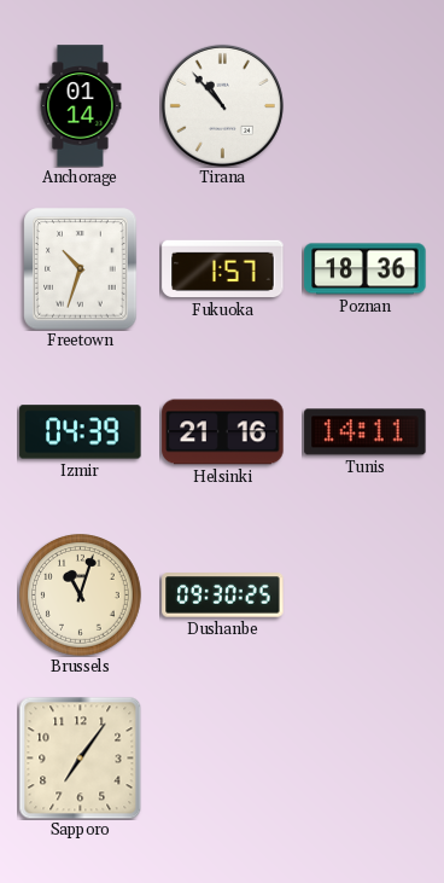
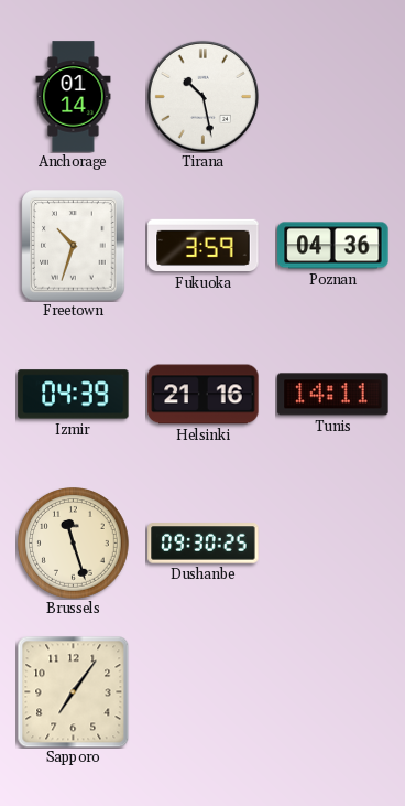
Tirana: 10:53 -> 10:28
Fukuoka: 1:57 -> 3:59
Poznan: 18:36 -> 04:36
Brussels: 11:03 -> 11:27
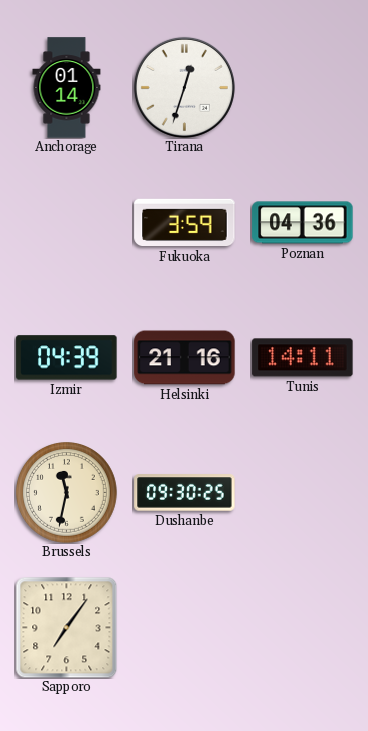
Tirana: 10:28 -> 12:33
Freetown: 10:33 -> none
Brussels: 11:27 -> 11:32
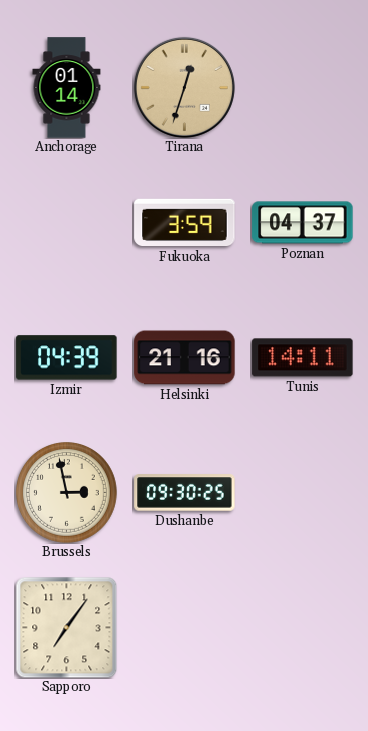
Tirana dial: white -> champagne
Poznan: 04:36 -> 04:37
Brussels: 11:32 -> 2:58
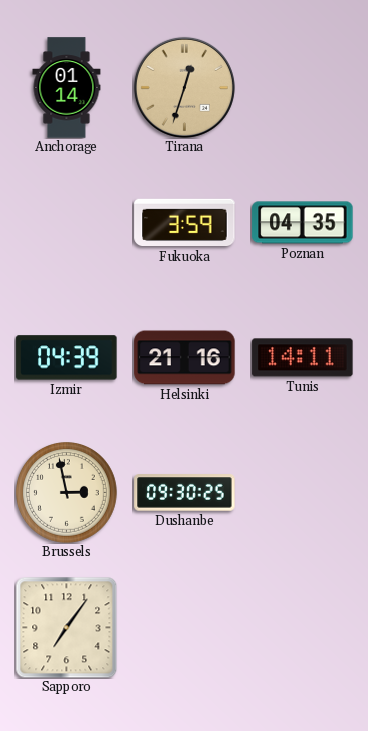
Poznan: 04:37 -> 04:35
